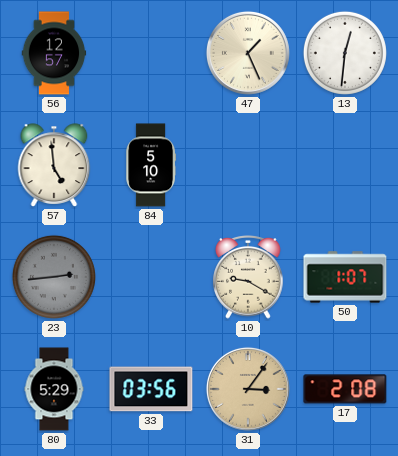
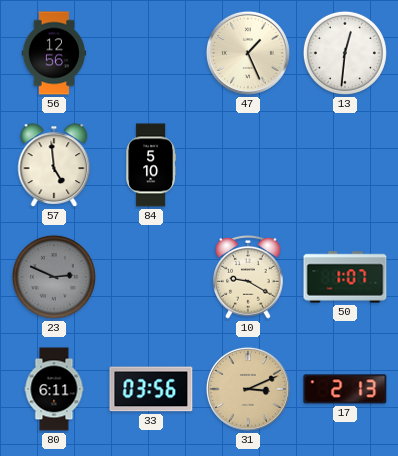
56: 12:57 -> 12:56
23: 2:44 -> 2:49
80: 5:29 -> 6:11
31: 3:06 -> 3:11
17: 2:08 -> 2:13
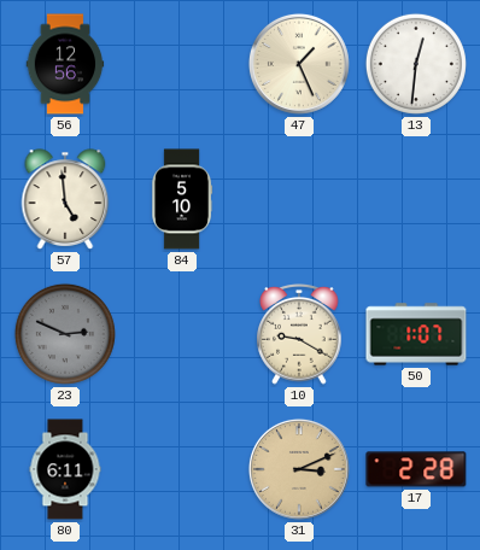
33: 03:56 -> none
17: 2:13 -> 2:28
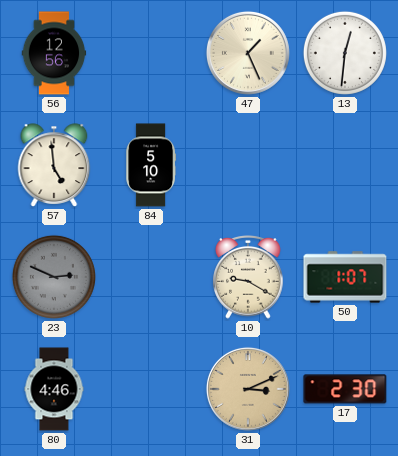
80: 6:11 -> 4:46
17: 2:28 -> 2:30
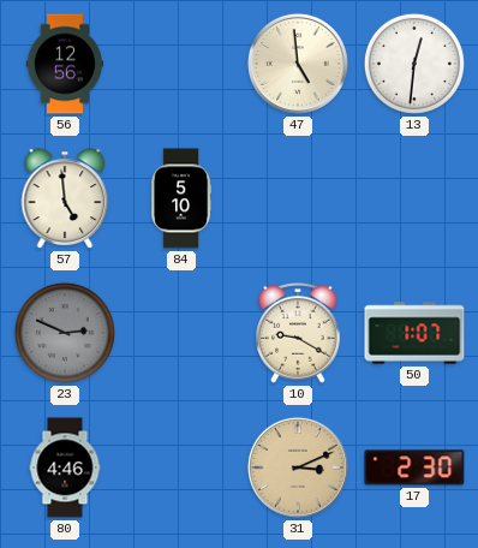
47: 1:26 -> 4:59
